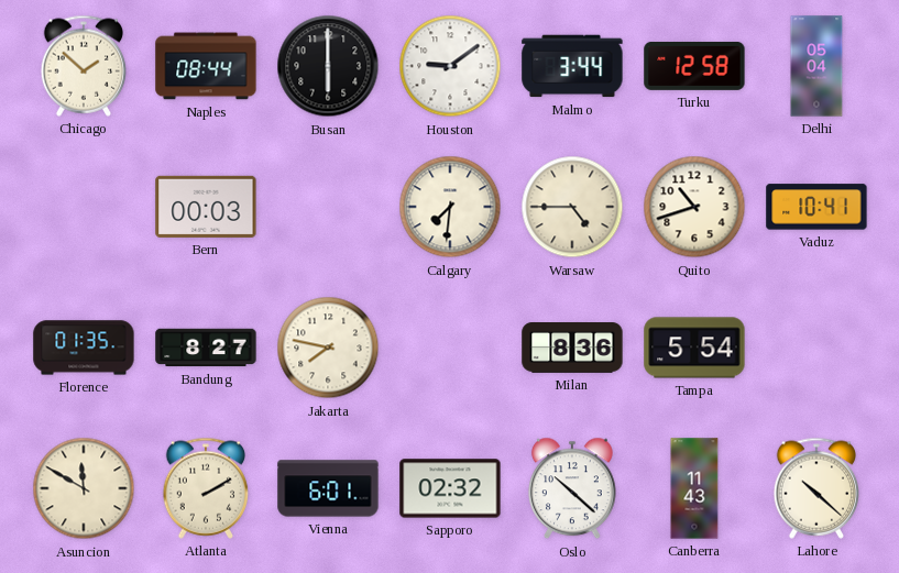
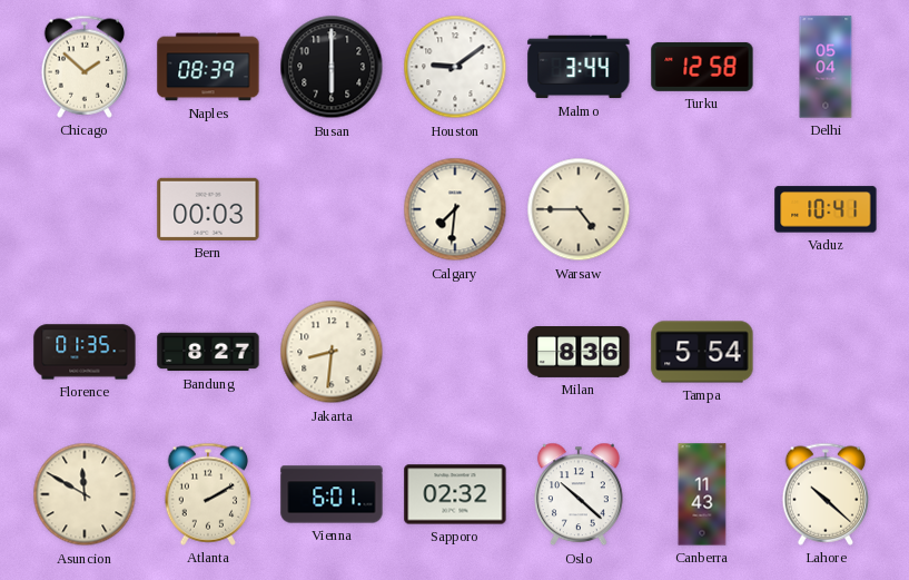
Naples: 08:44 -> 08:39
Quito: 10:42 -> none
Jakarta: 7:47 -> 8:31
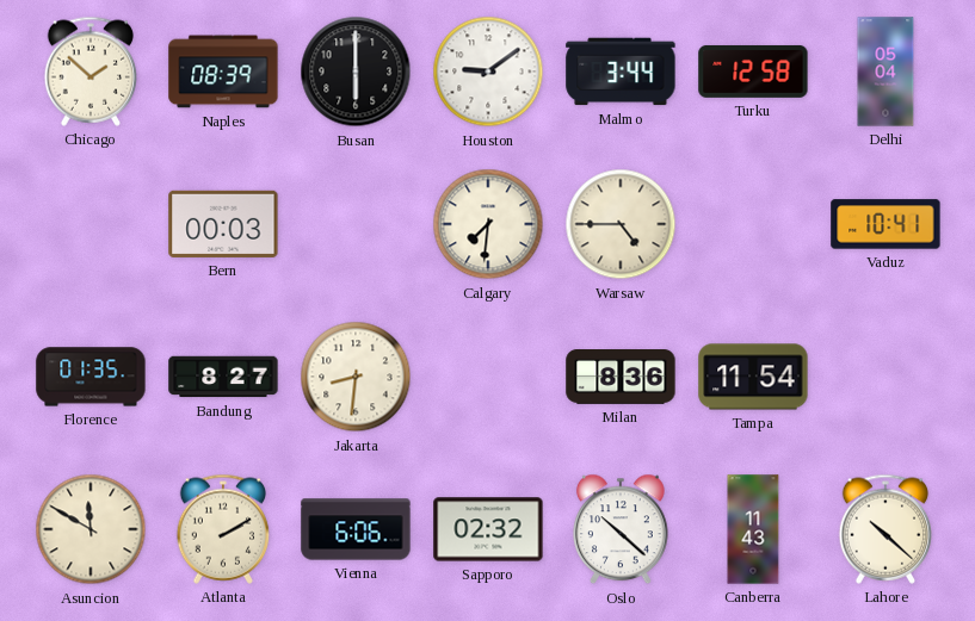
Tampa: 5:54 -> 11:54
Vienna: 6:01 -> 6:06
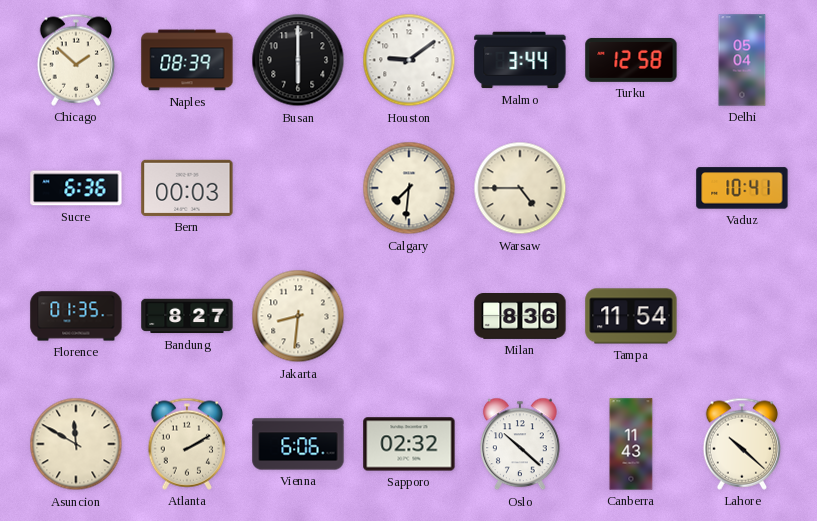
Sucre: none -> 6:36
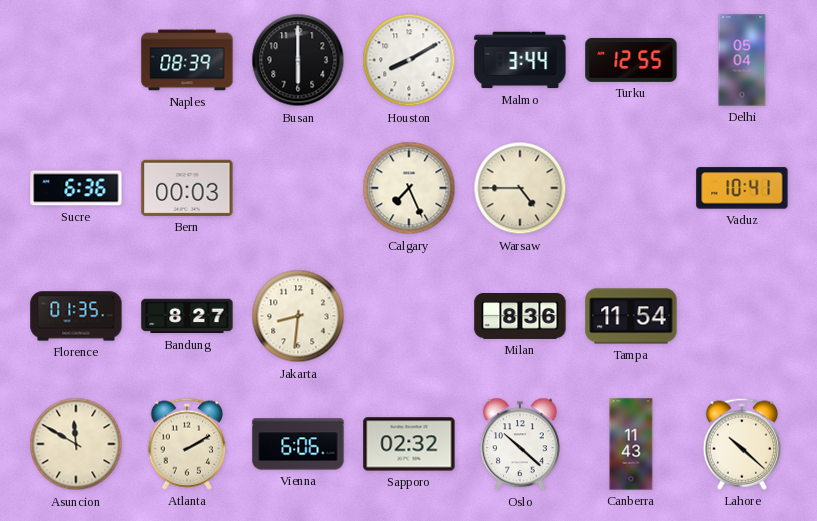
Chicago: 1:52 -> none
Houston: 9:09 -> 8:10
Turku: 12:58 -> 12:55
Calgary: 7:31 -> 7:26
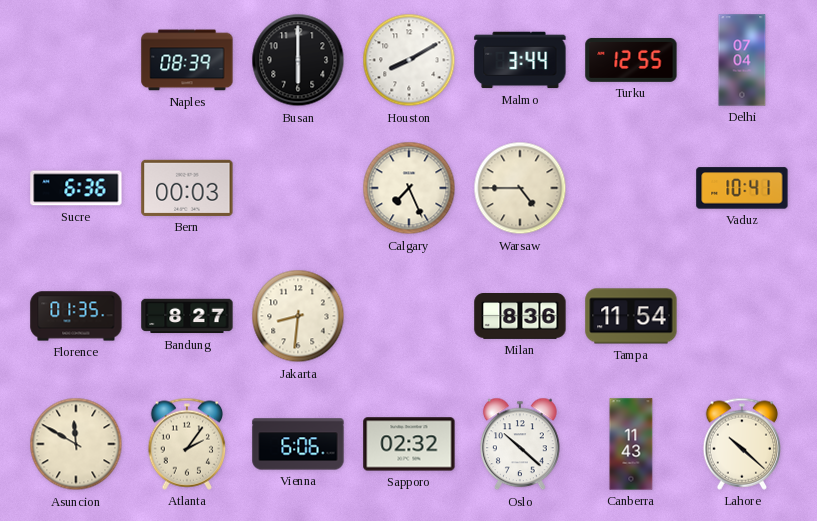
Delhi: 05:04 -> 07:04
Atlanta: 2:10 -> 2:06
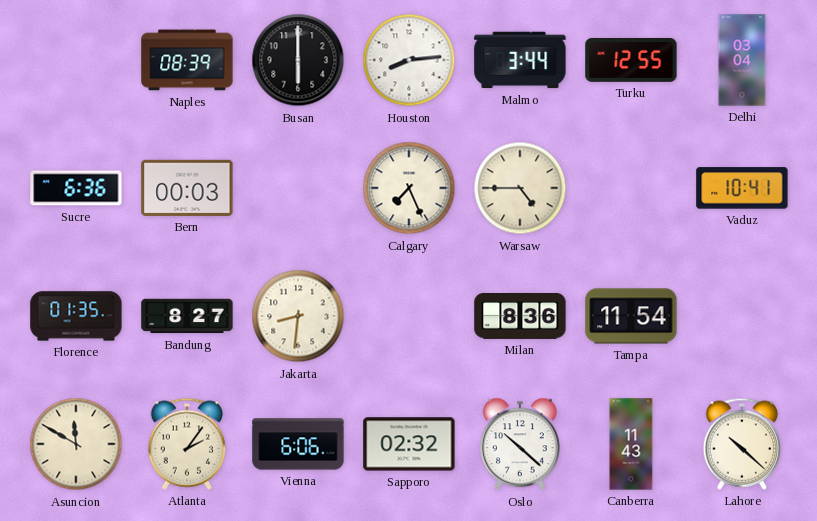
Houston: 8:10 -> 8:14
Delhi: 07:04 -> 03:04
